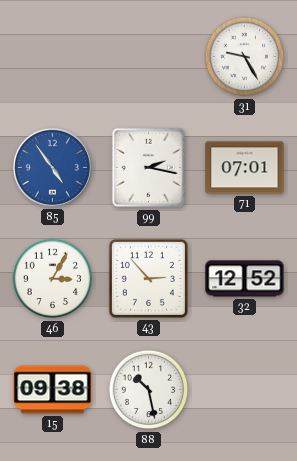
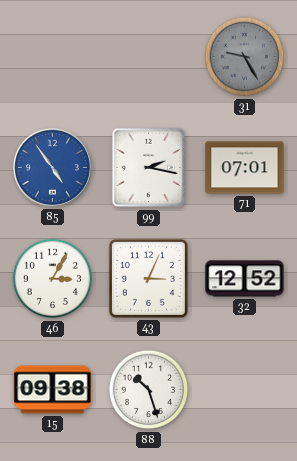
31 dial: white -> grey
43: 2:53 -> 3:04
88: 10:28 -> 10:27
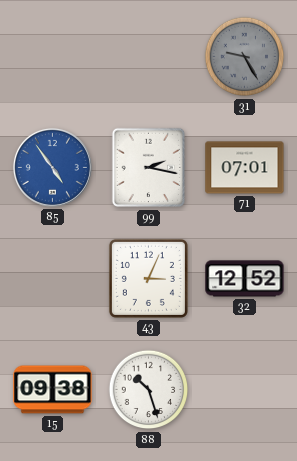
46: 3:05 -> none
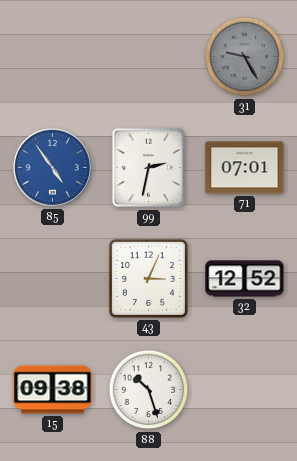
99: 2:17 -> 2:32
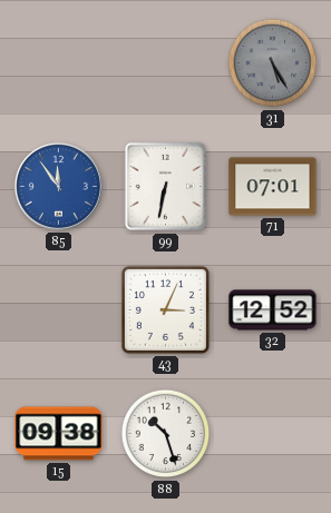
31: 9:25 -> 5:25
85: 4:54 -> 11:54
99: 2:32 -> 6:32
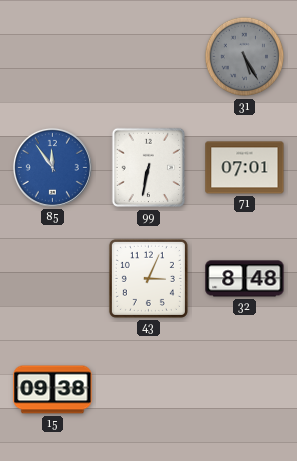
32: 12:52 -> 8:48
88: 10:27 -> none
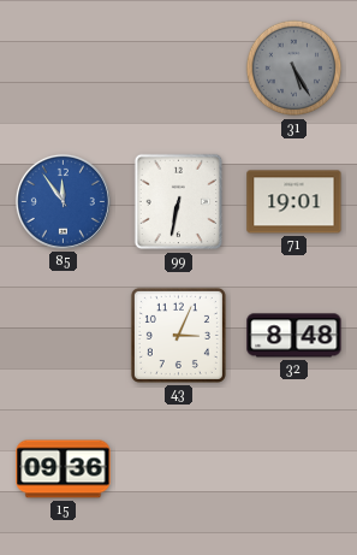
71: 07:01 -> 19:01
15: 09:38 -> 09:36
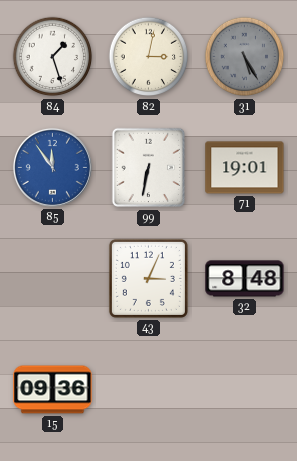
84: none -> 1:27
82: none -> 3:02
